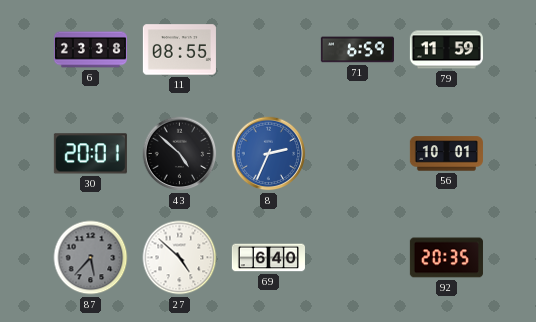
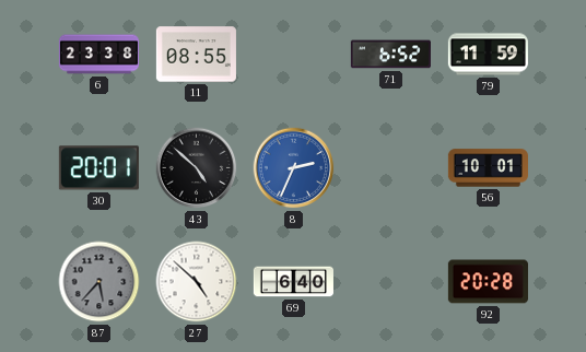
71: 6:59 -> 6:52
92: 20:35 -> 20:28
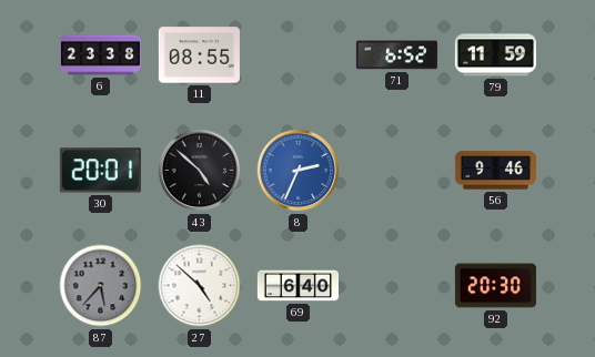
56: 10:01 -> 9:46
92: 20:28 -> 20:30
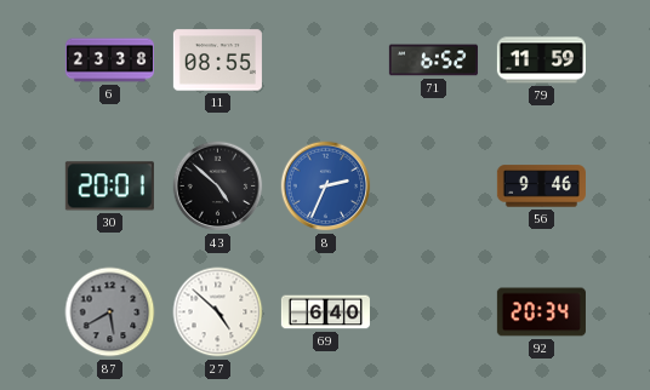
87: 5:37 -> 5:40
92: 20:30 -> 20:34
